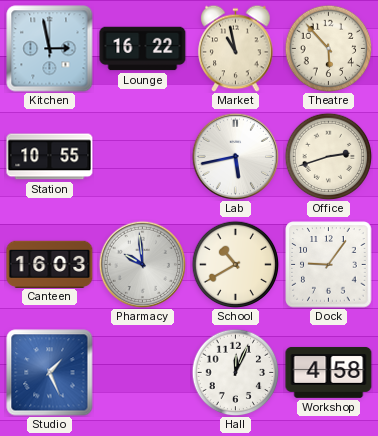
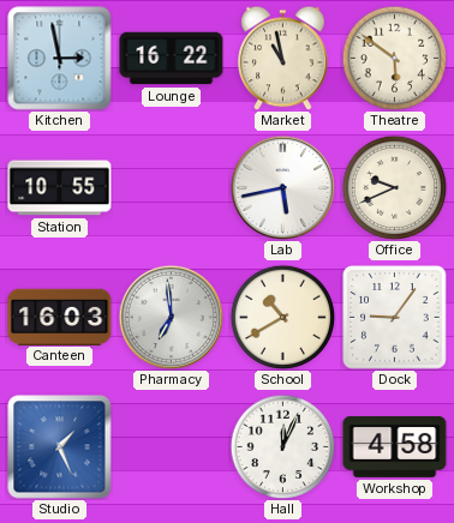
Theatre: 5:53 -> 5:51
Office: 2:42 -> 9:41
Pharmacy: 9:59 -> 6:59
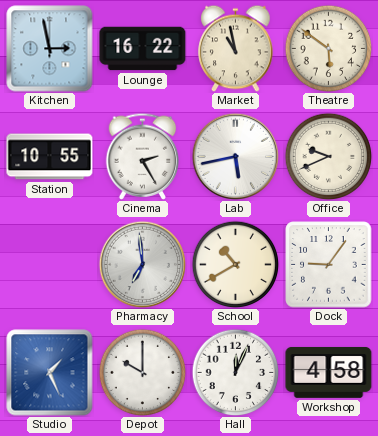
Cinema: none -> 2:25
Canteen: 16:03 -> none
Depot: none -> 10:00
